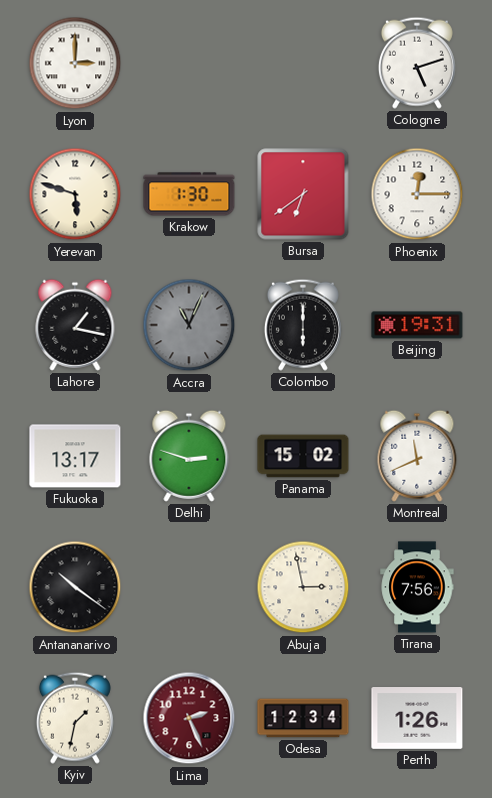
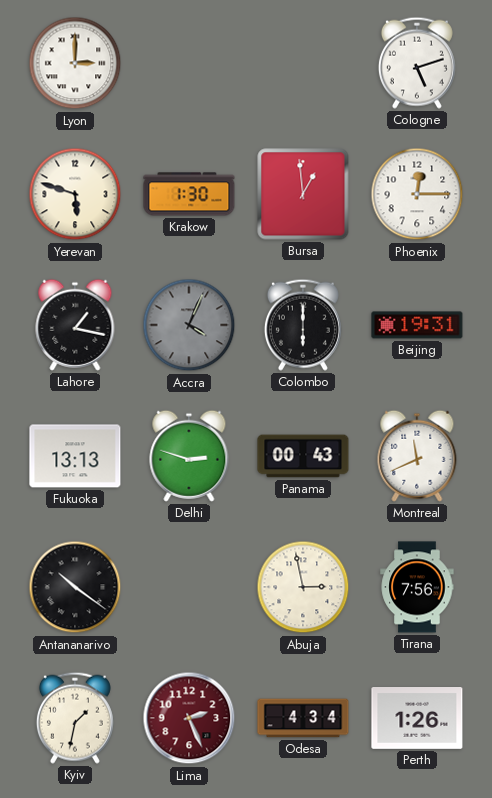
Bursa: 6:39 -> 12:59
Accra: 11:04 -> 4:04
Fukuoka: 13:17 -> 13:13
Panama: 15:02 -> 00:43
Odesa: 12:34 -> 4:34
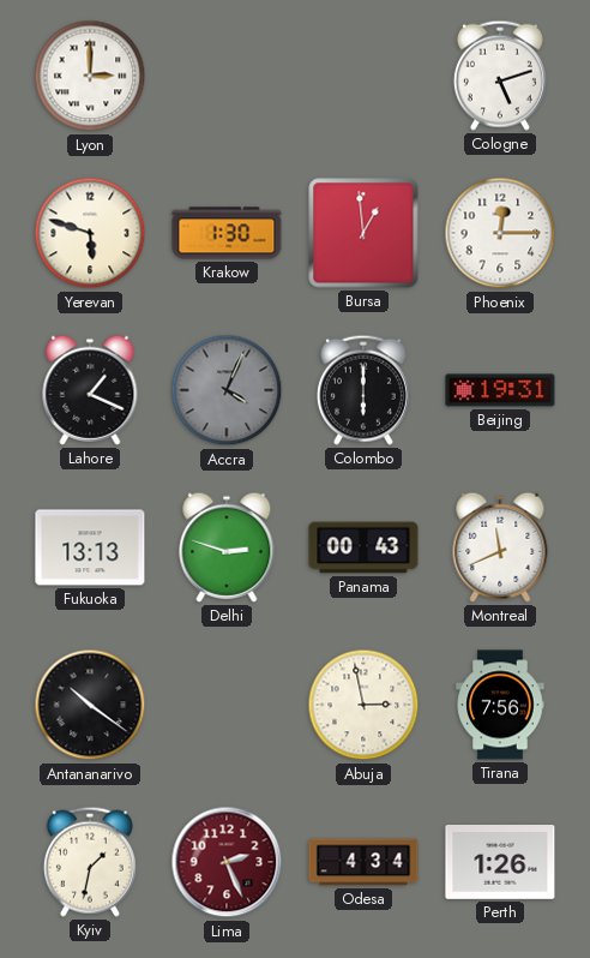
Lahore: 1:17 -> 1:19
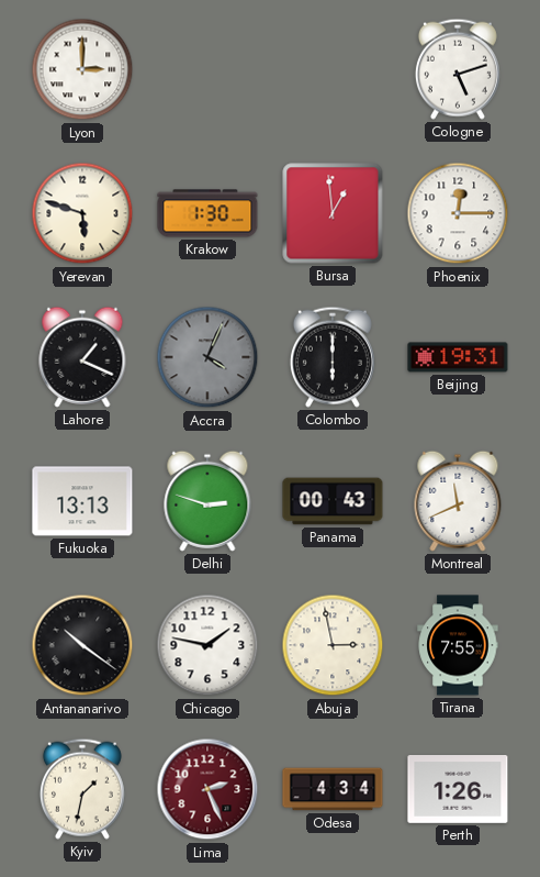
Chicago: none -> 1:47
Tirana: 7:56 -> 7:55
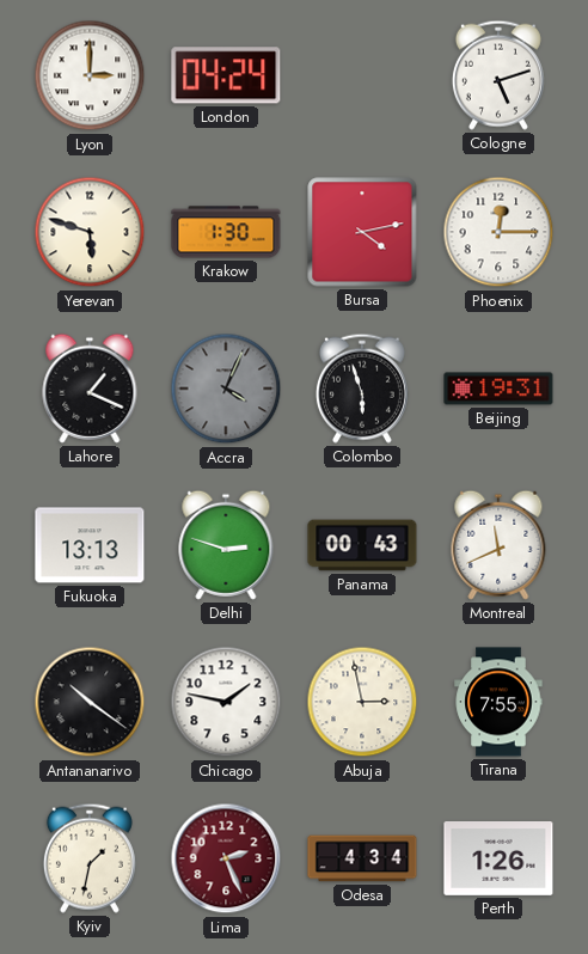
London: none -> 04:24
Bursa: 12:59 -> 4:13
Colombo: 6:00 -> 5:57
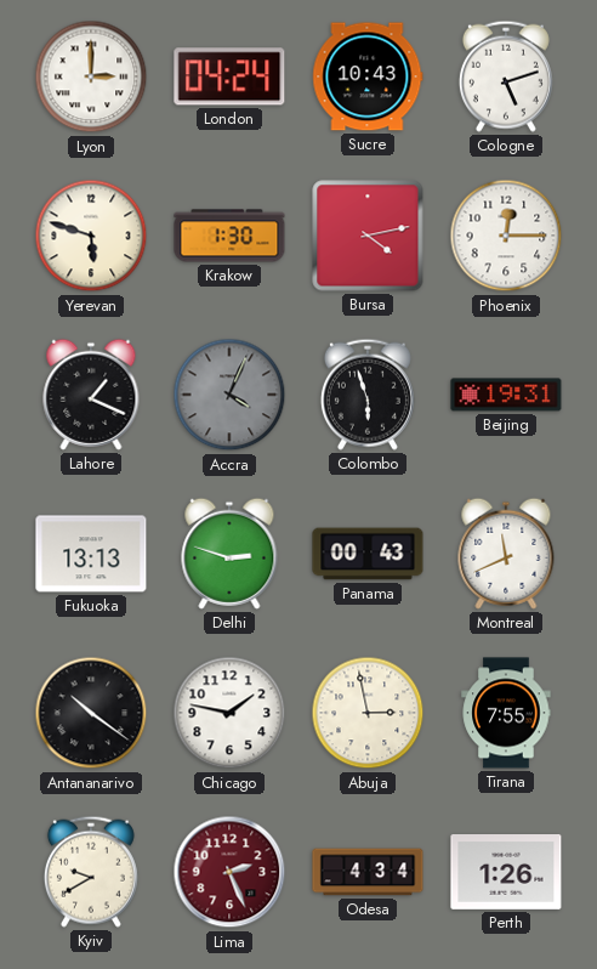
Sucre: none -> 10:43
Kyiv: 1:32 -> 9:40
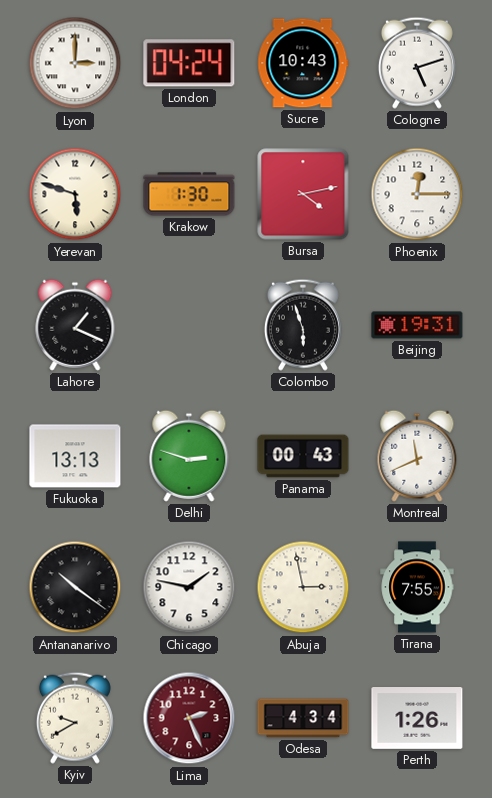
Accra: 4:04 -> none
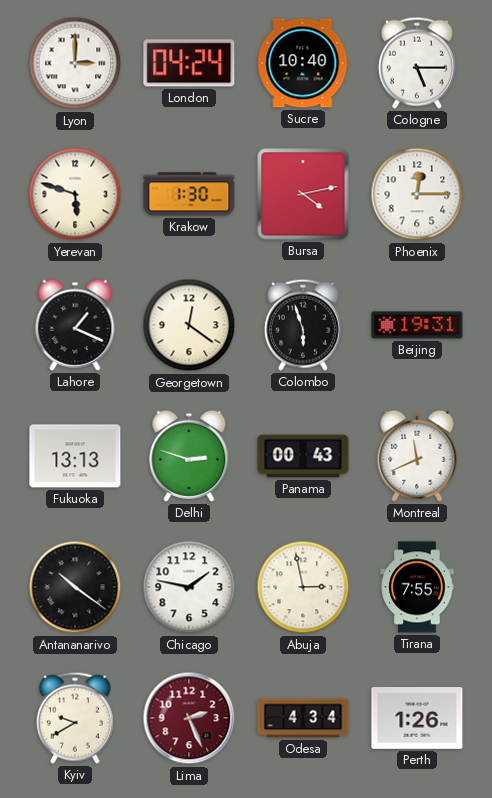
Sucre: 10:43 -> 10:40
Cologne: 5:12 -> 5:15
Georgetown: none -> 12:21
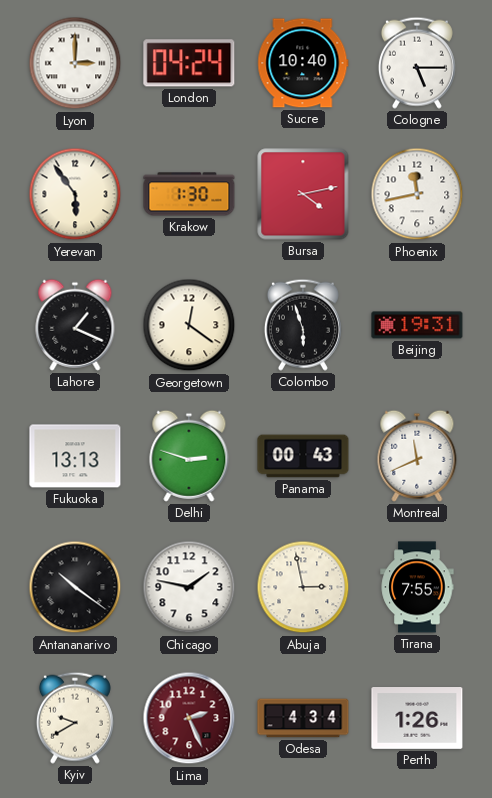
Yerevan: 5:48 -> 5:54
Phoenix: 12:15 -> 11:43
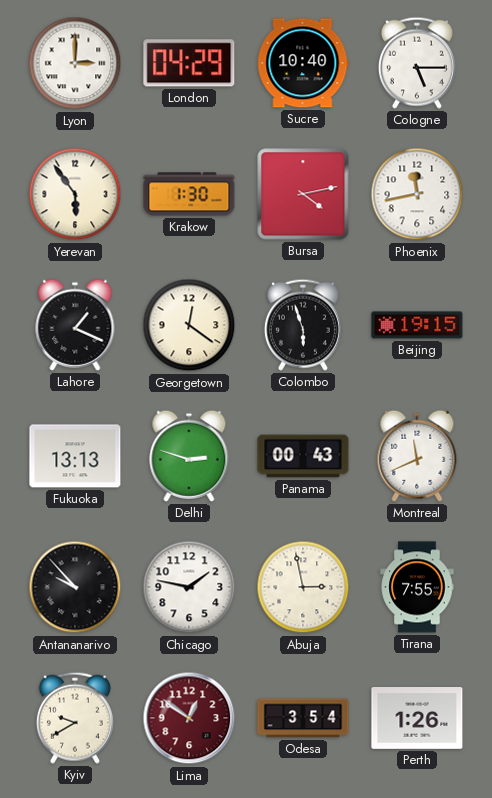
London: 04:24 -> 04:29
Beijing: 19:31 -> 19:15
Antananarivo: 10:21 -> 9:53
Lima: 2:26 -> 12:51
Odesa: 4:34 -> 3:54
